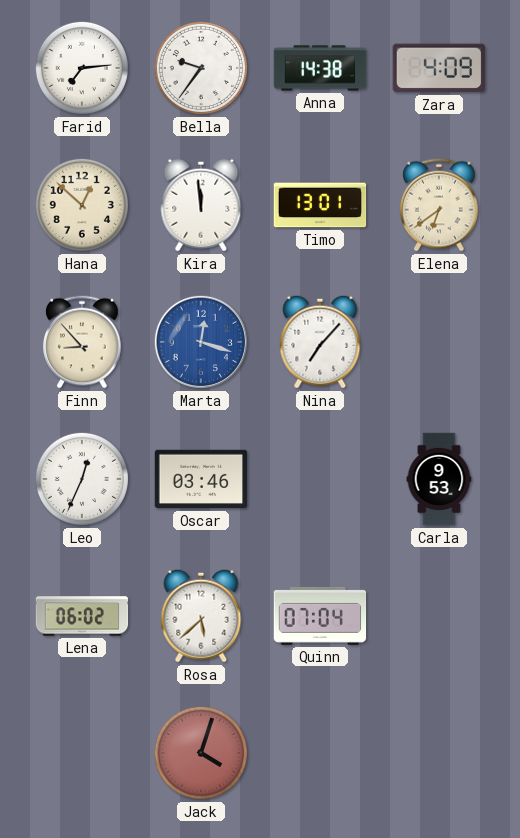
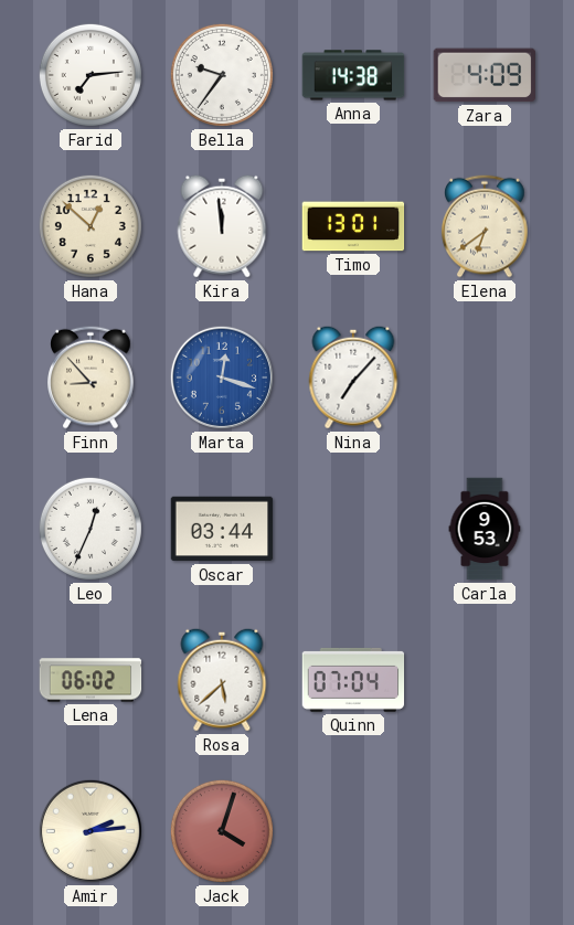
Oscar: 03:46 -> 03:44
Amir: none -> 2:14
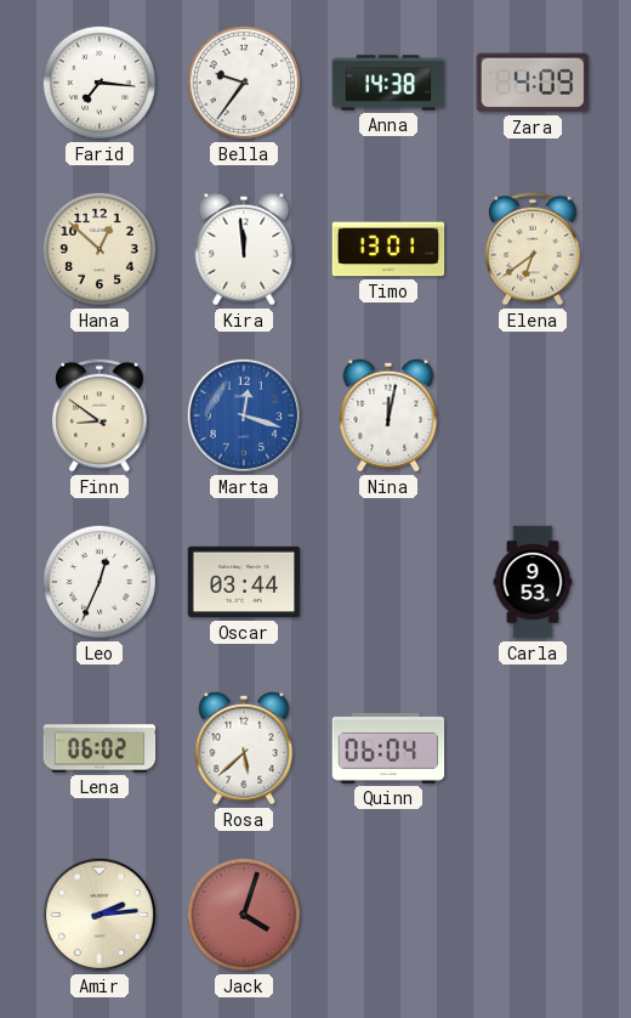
Farid: 7:14 -> 7:16
Finn: 8:53 -> 8:51
Nina: 7:07 -> 12:02
Quinn: 07:04 -> 06:04
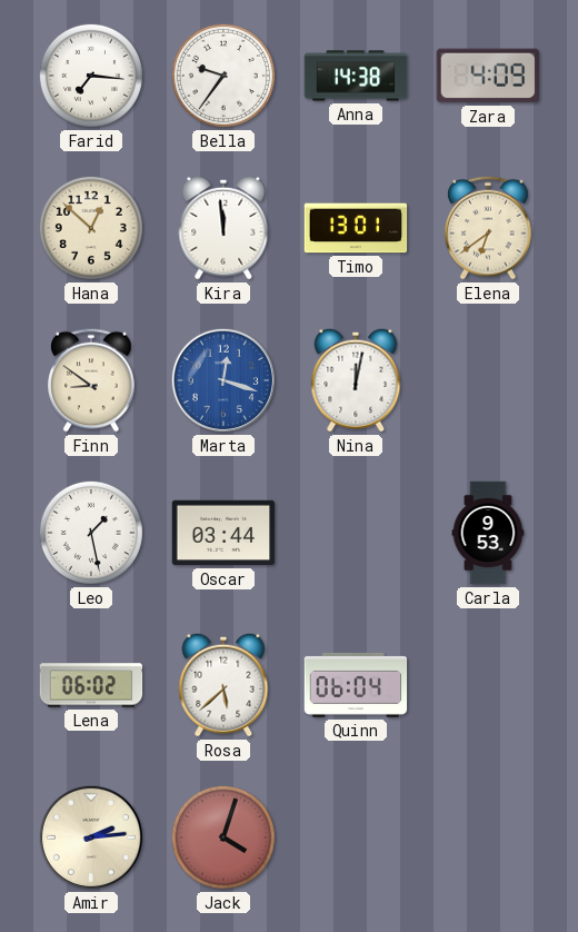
Leo: 12:34 -> 1:28
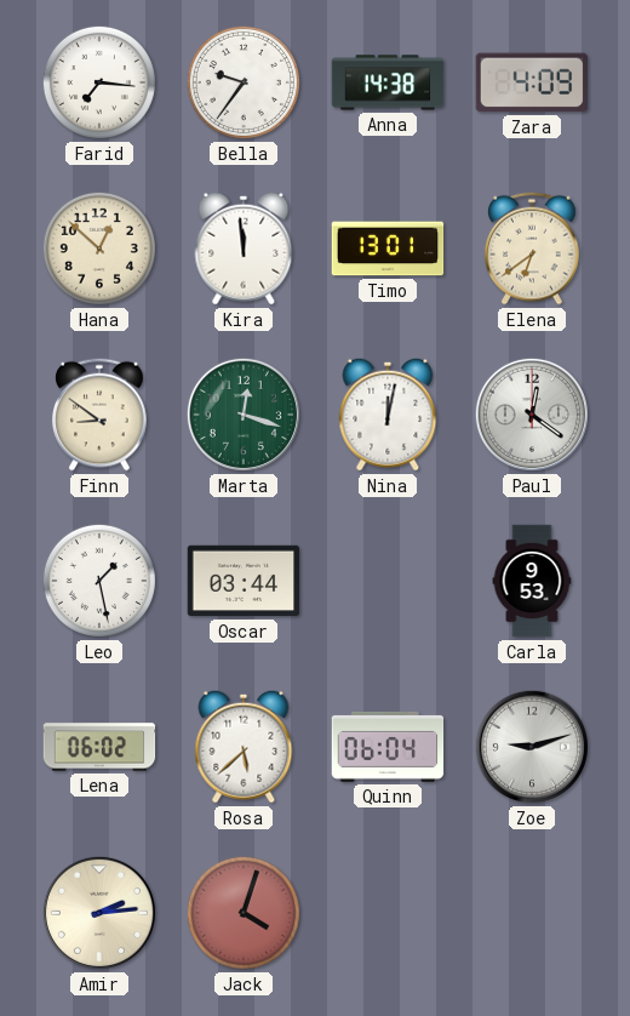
Marta dial: blue -> green
Paul: none -> 12:21
Zoe: none -> 9:12
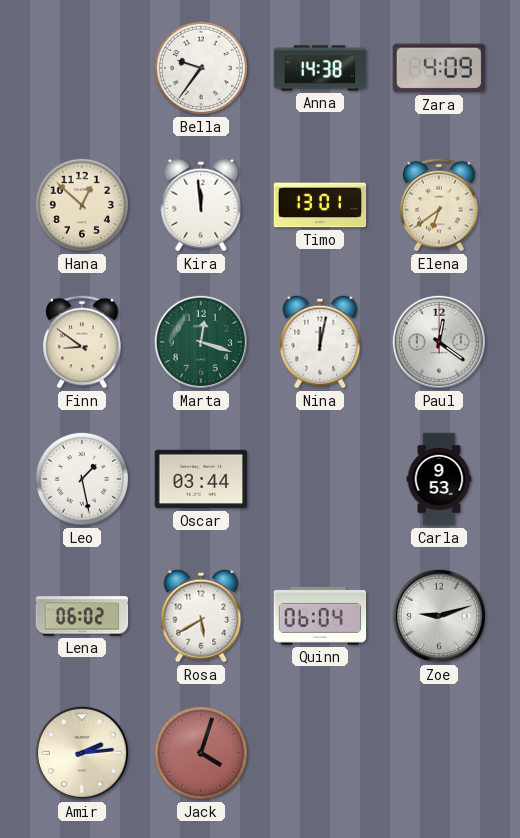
Farid: 7:16 -> none
Rosa: 5:38 -> 5:40
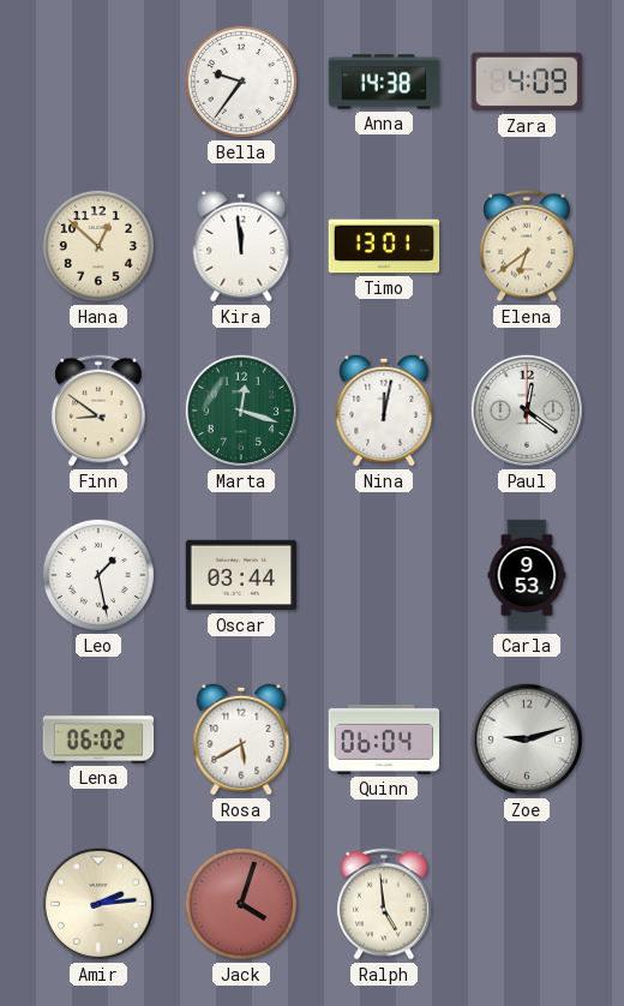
Ralph: none -> 4:59
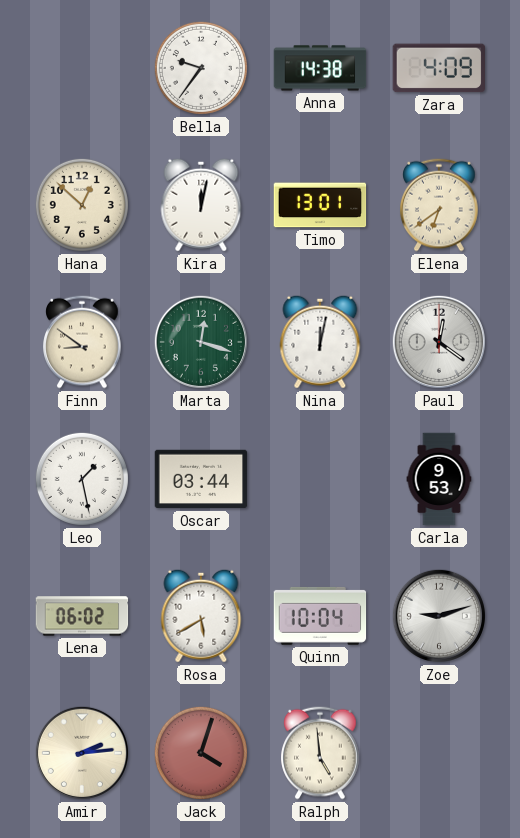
Kira: 11:59 -> 12:02
Quinn: 06:04 -> 10:04
